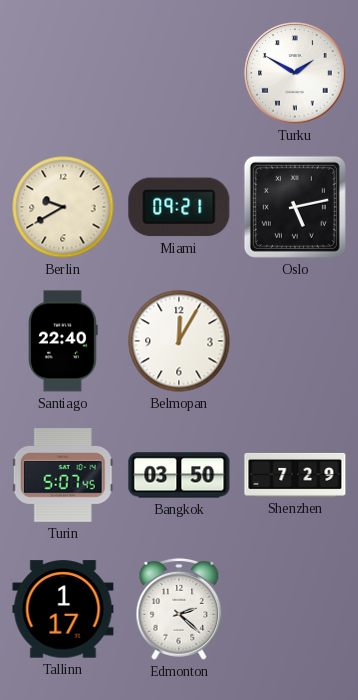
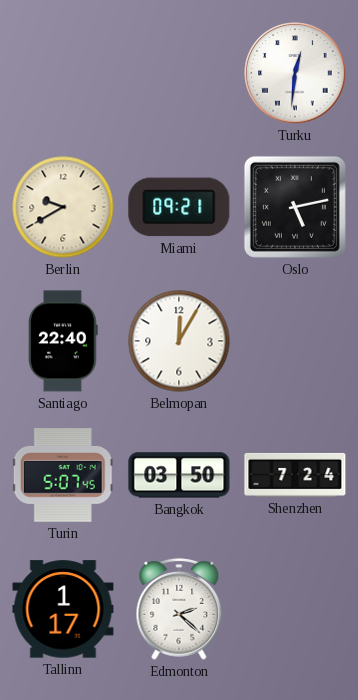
Turku: 1:50 -> 12:31
Shenzhen: 7:29 -> 7:24
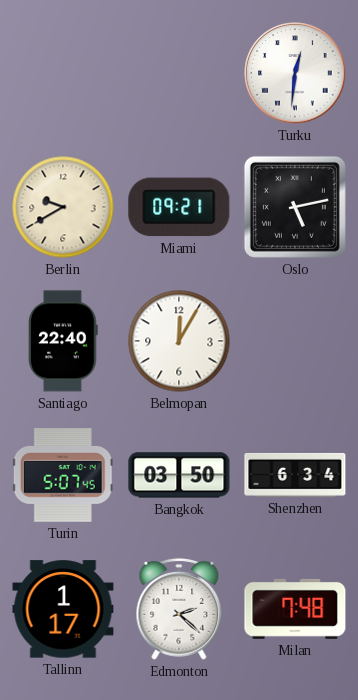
Shenzhen: 7:24 -> 6:34
Milan: none -> 7:48
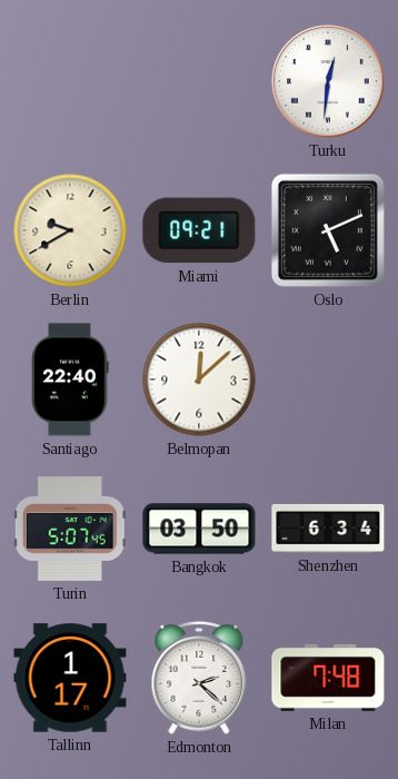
Oslo: 5:13 -> 5:11
Belmopan: 12:05 -> 12:08
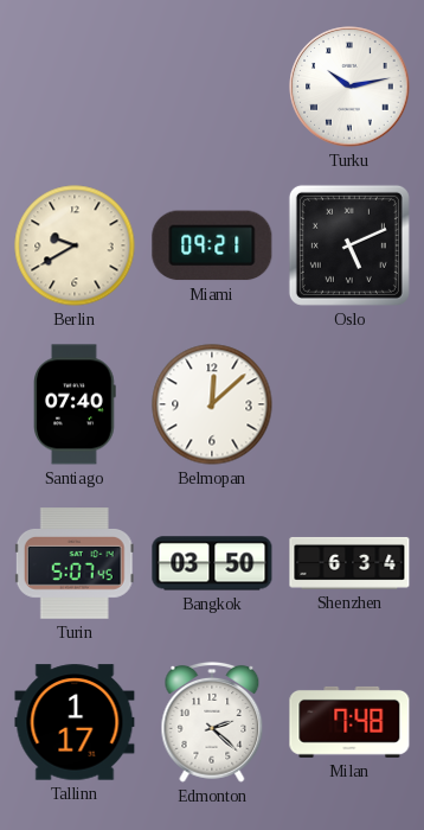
Turku: 12:31 -> 10:13
Santiago: 22:40 -> 07:40
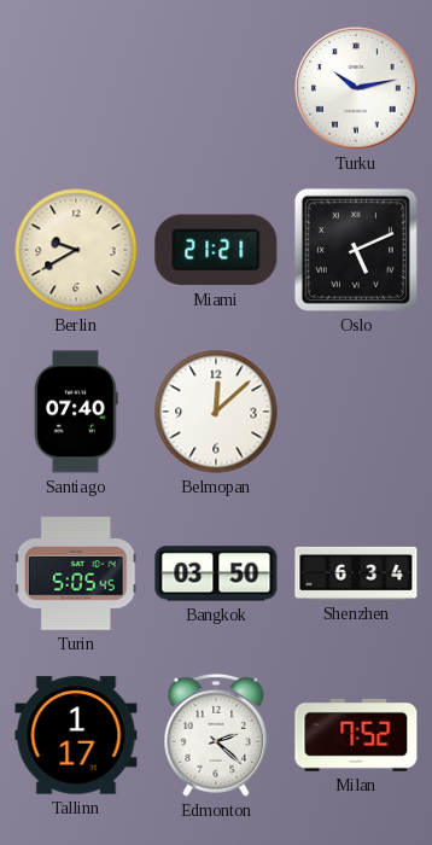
Miami: 09:21 -> 21:21
Turin: 5:07 -> 5:05
Milan: 7:48 -> 7:52
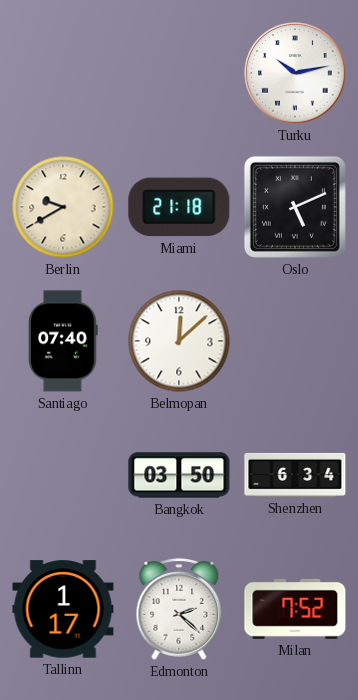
Miami: 21:21 -> 21:18
Turin: 5:05 -> none
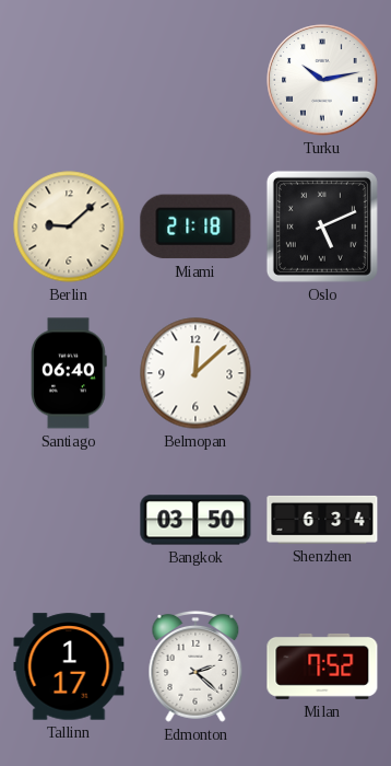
Berlin: 9:40 -> 9:08
Santiago: 07:40 -> 06:40
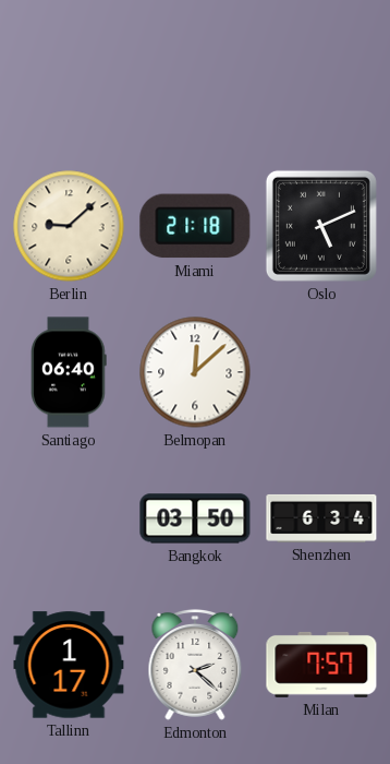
Turku: 10:13 -> none
Milan: 7:52 -> 7:57
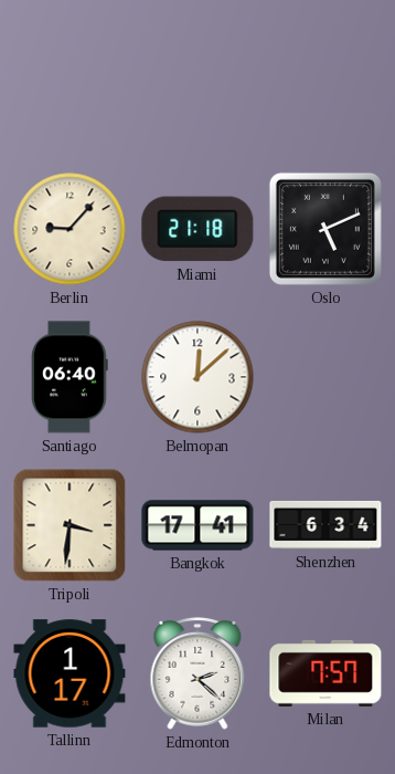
Berlin: 9:08 -> 9:07
Tripoli: none -> 3:31
Bangkok: 03:50 -> 17:41
